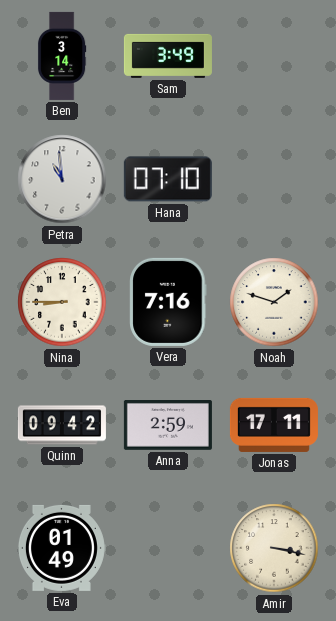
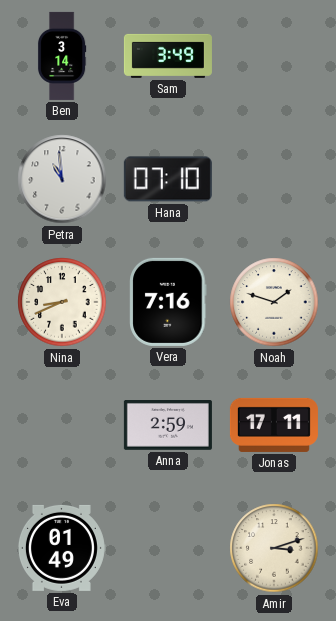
Nina: 8:45 -> 8:41
Quinn: 09:42 -> none
Amir: 3:17 -> 3:12
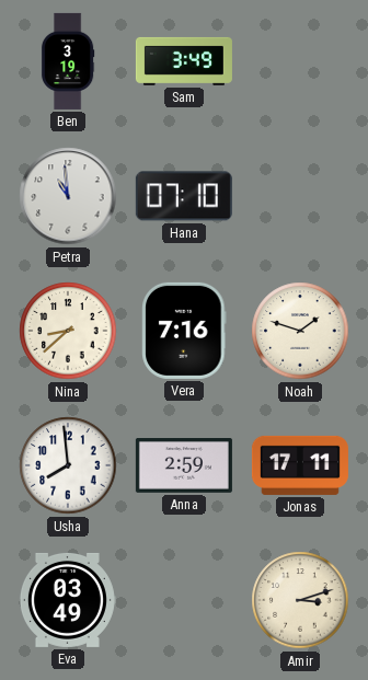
Ben: 3:14 -> 3:19
Nina: 8:41 -> 8:38
Usha: none -> 7:59
Eva: 01:49 -> 03:49
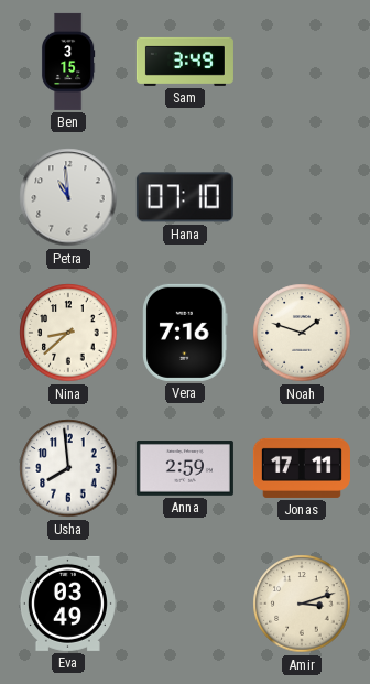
Ben: 3:19 -> 3:15
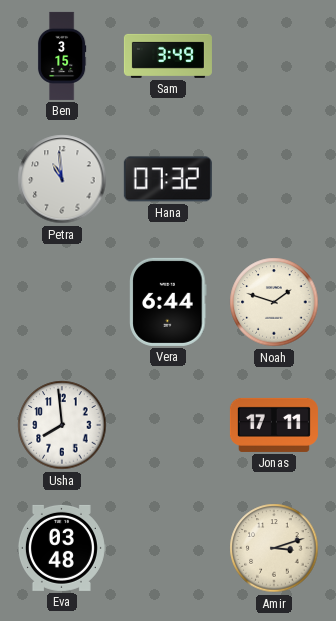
Hana: 07:10 -> 07:32
Nina: 8:38 -> none
Vera: 7:16 -> 6:44
Anna: 2:59 -> none
Eva: 03:49 -> 03:48
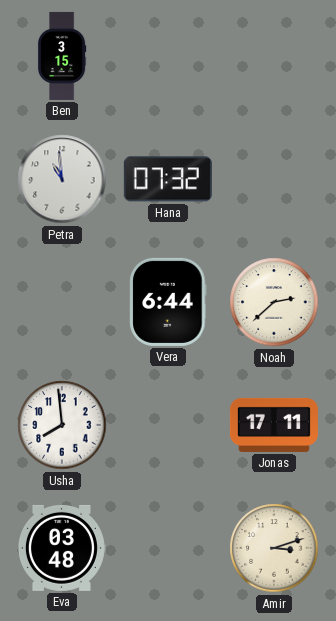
Sam: 3:49 -> none
Noah: 1:48 -> 2:38
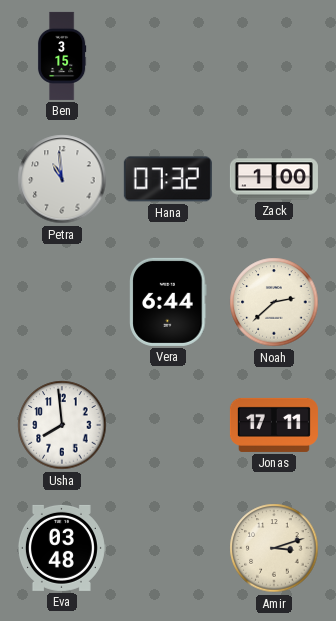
Zack: none -> 1:00
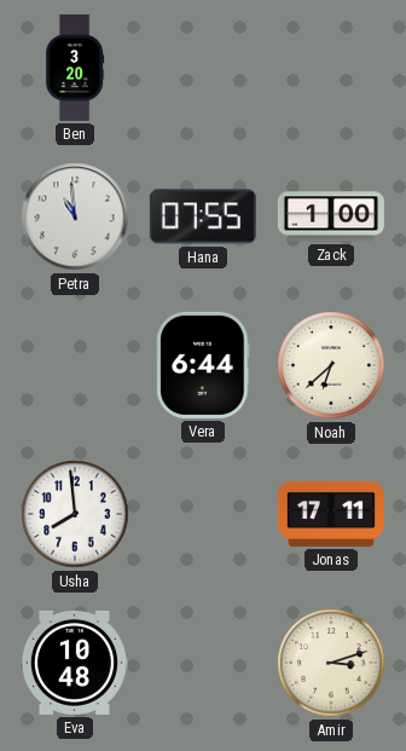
Ben: 3:15 -> 3:20
Hana: 07:32 -> 07:55
Noah: 2:38 -> 6:38
Eva: 03:48 -> 10:48
